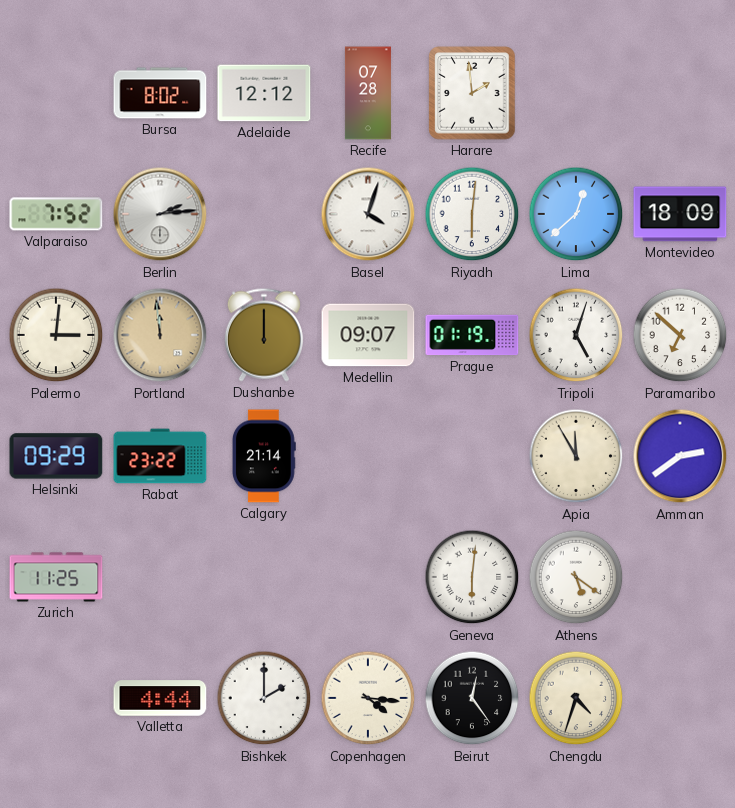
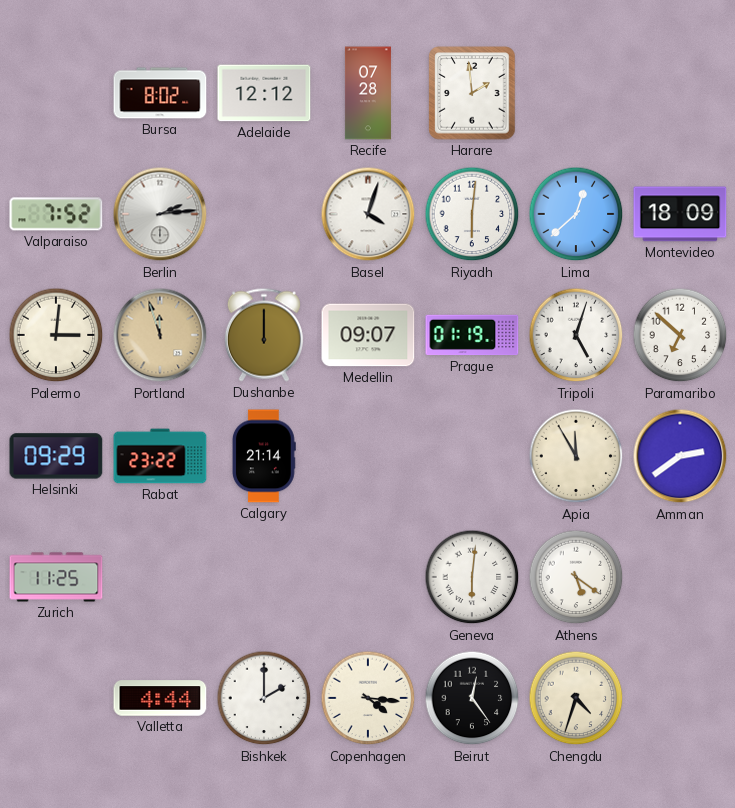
Portland: 11:59 -> 11:57
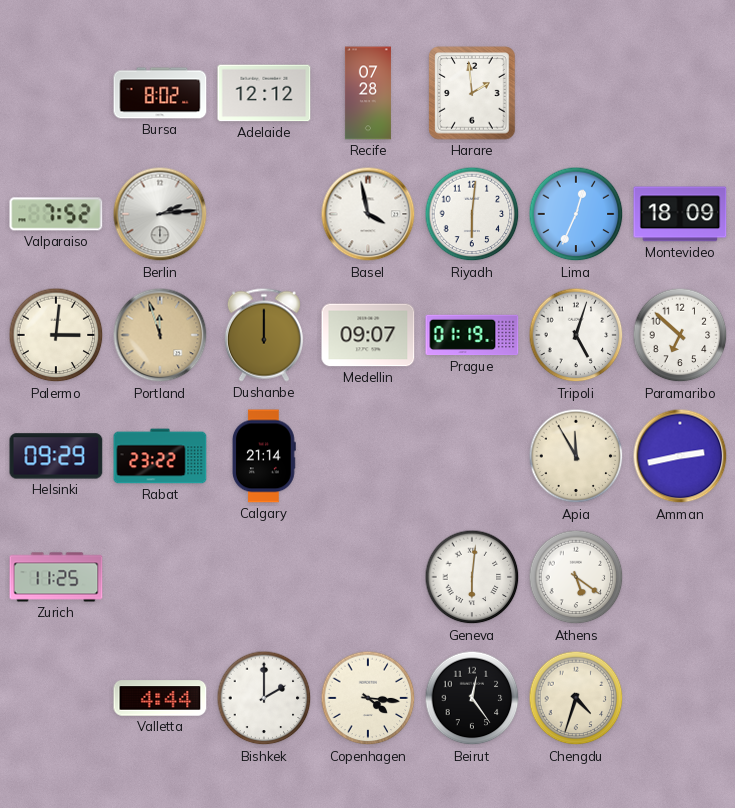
Basel: 4:03 -> 3:58
Lima: 12:38 -> 12:34
Amman: 2:39 -> 2:43
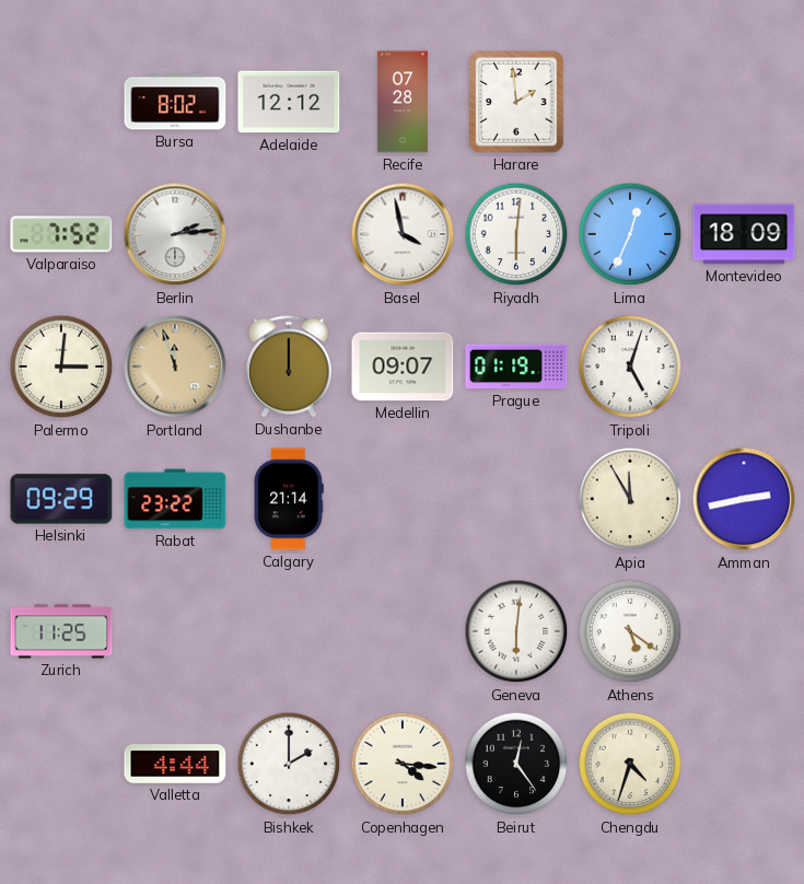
Paramaribo: 6:52 -> none
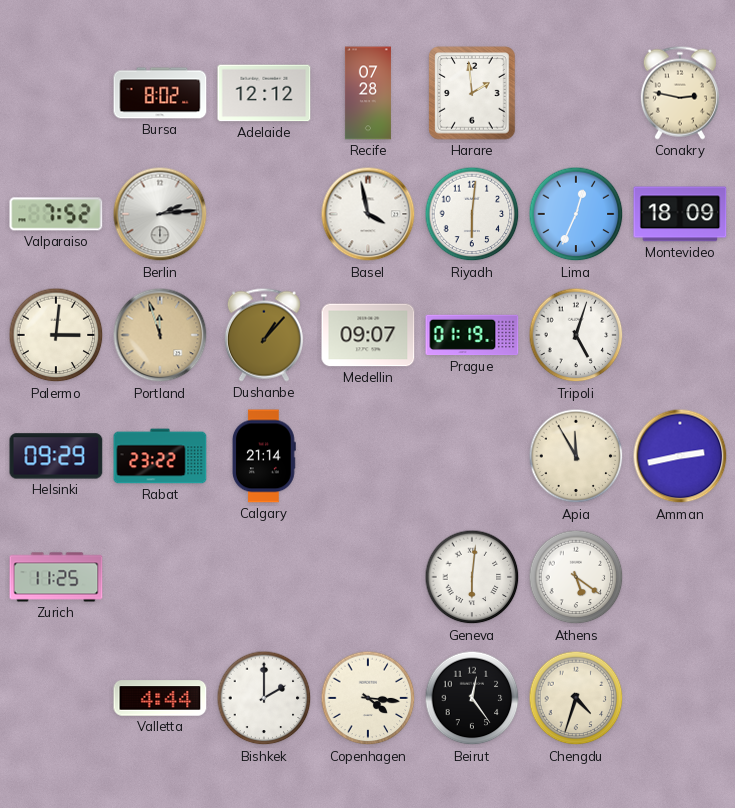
Conakry: none -> 2:47
Dushanbe: 12:00 -> 1:07
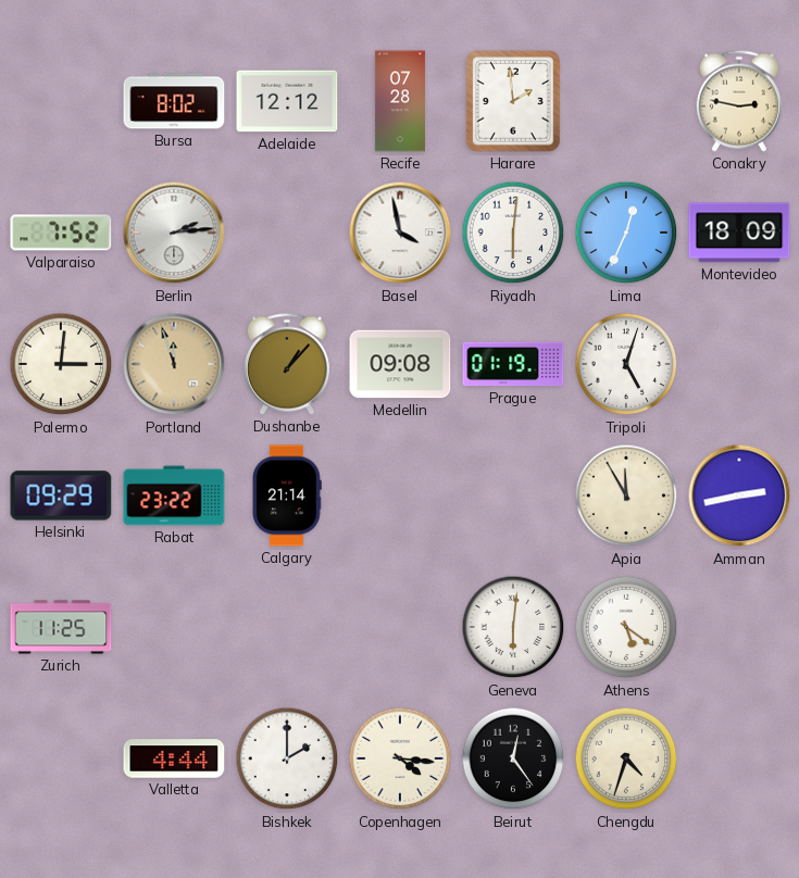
Medellin: 09:07 -> 09:08
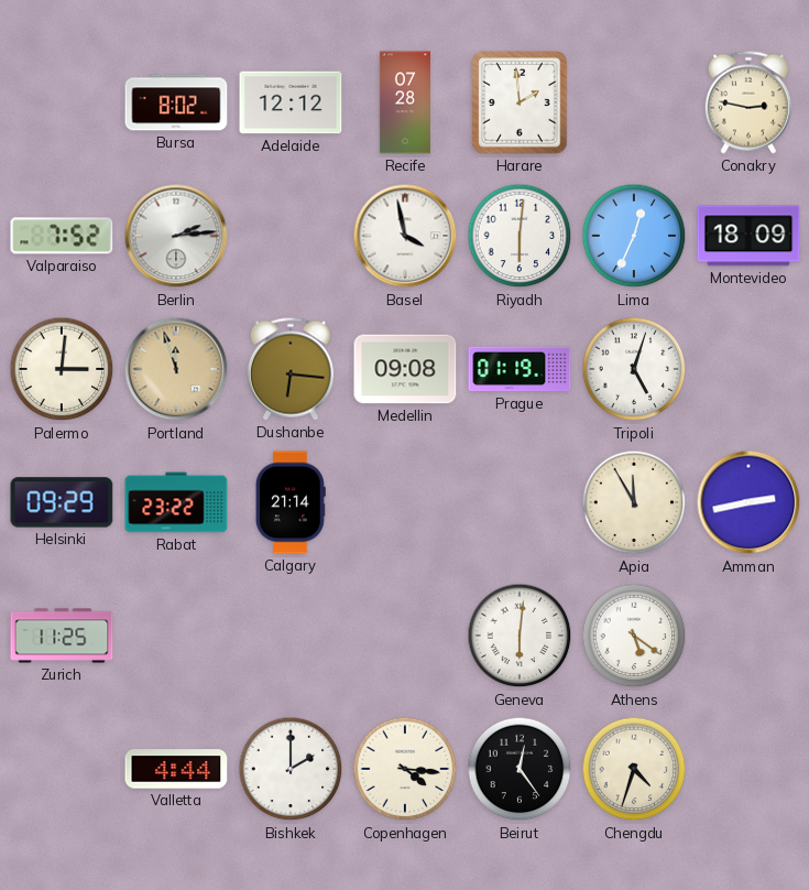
Dushanbe: 1:07 -> 6:16
